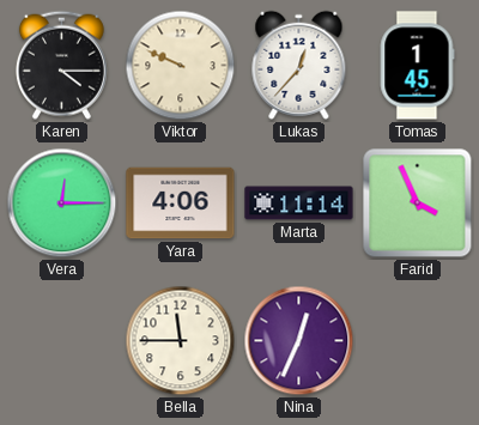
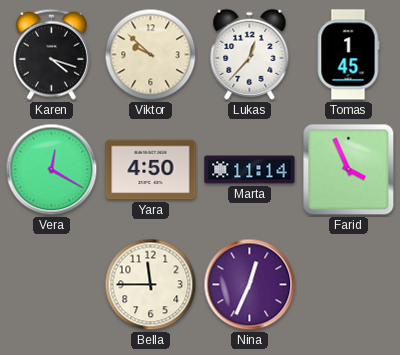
Karen: 4:15 -> 4:18
Viktor: 9:49 -> 9:52
Vera: 12:15 -> 12:20
Yara: 4:06 -> 4:50
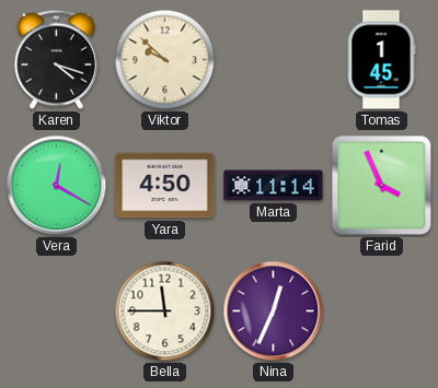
Lukas: 12:37 -> none
